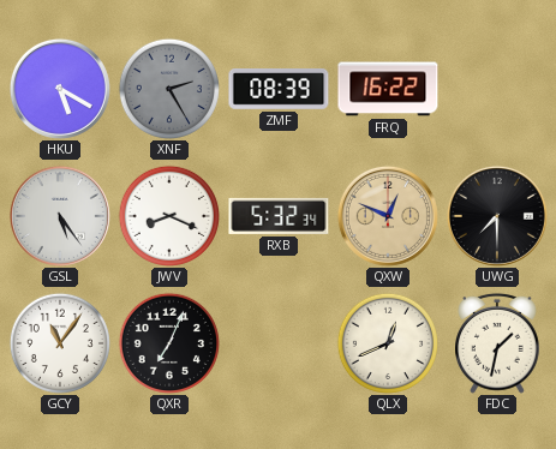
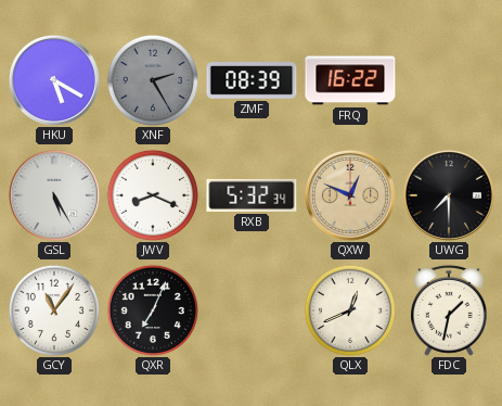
GSL: 5:24 -> 5:25
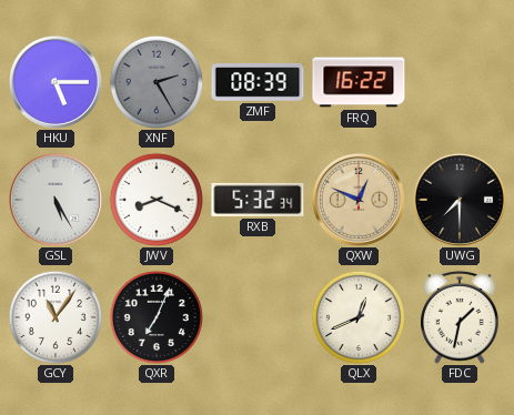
HKU: 5:20 -> 5:15
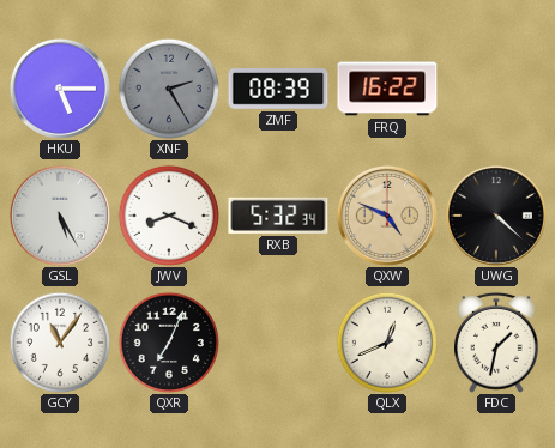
QXW: 12:49 -> 4:49
UWG: 7:30 -> 4:22
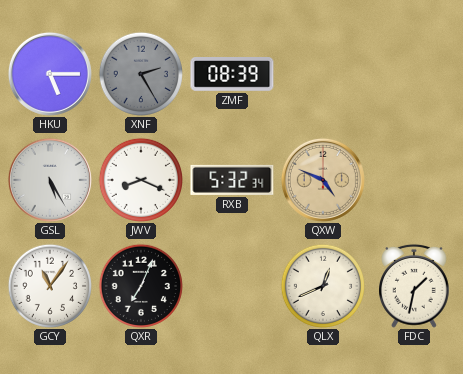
FRQ: 16:22 -> none
UWG: 4:22 -> none
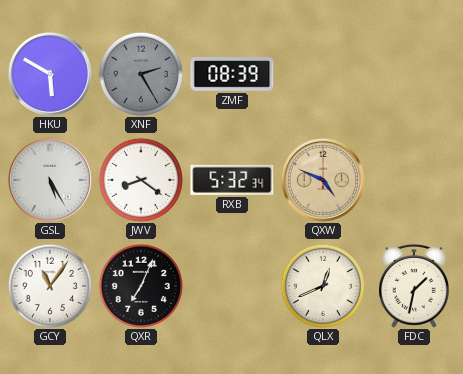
HKU: 5:15 -> 5:50
JWV: 8:19 -> 8:21
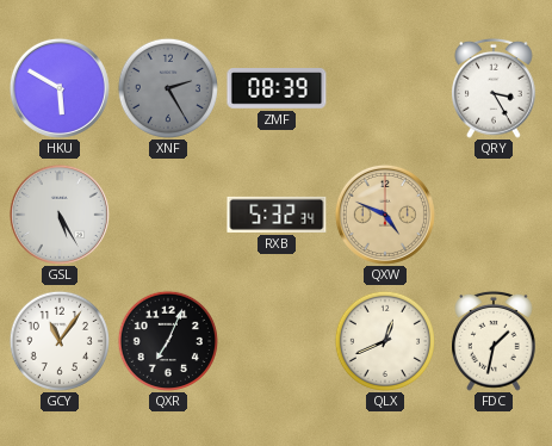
QRY: none -> 3:25
JWV: 8:21 -> none
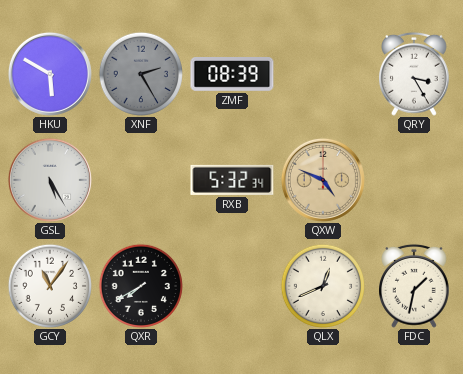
QXR: 7:04 -> 7:40
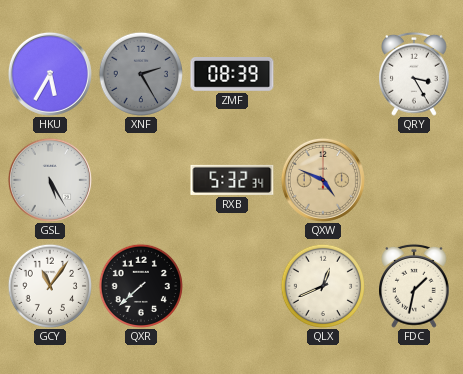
HKU: 5:50 -> 5:35
QXR: 7:40 -> 7:38
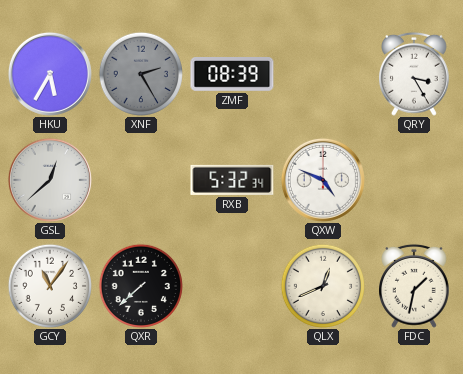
GSL: 5:25 -> 12:38
QXW dial: champagne -> white
